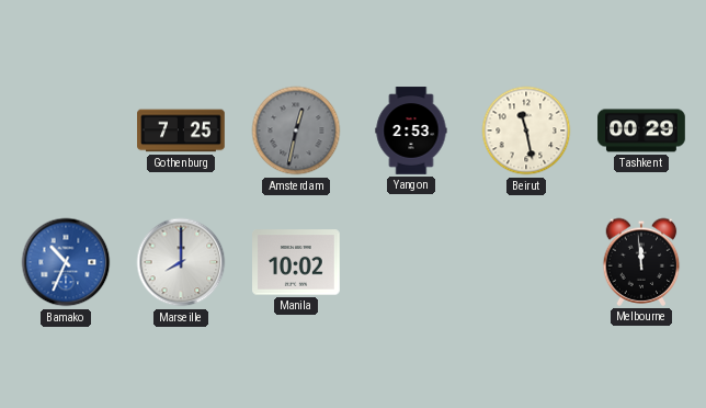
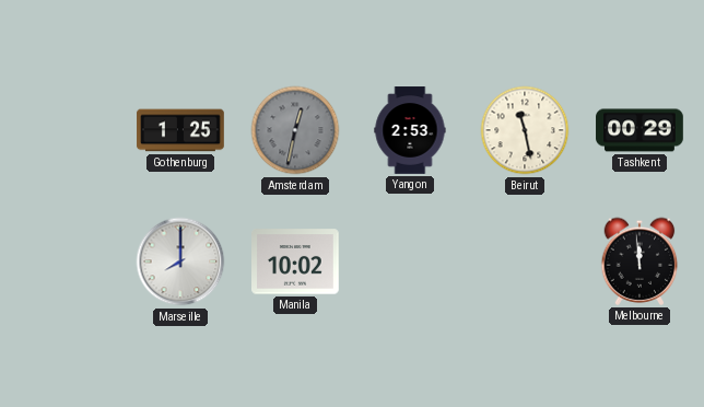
Gothenburg: 7:25 -> 1:25
Bamako: 10:34 -> none
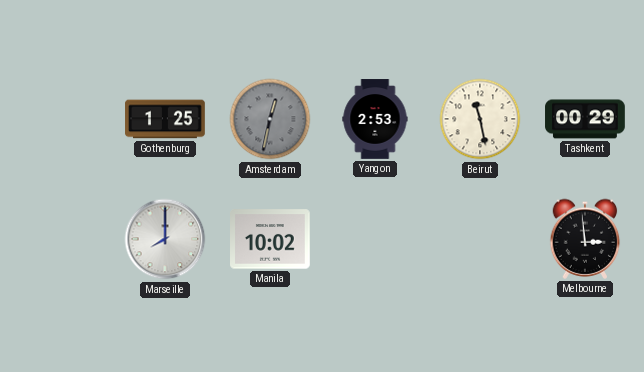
Melbourne: 11:59 -> 2:59
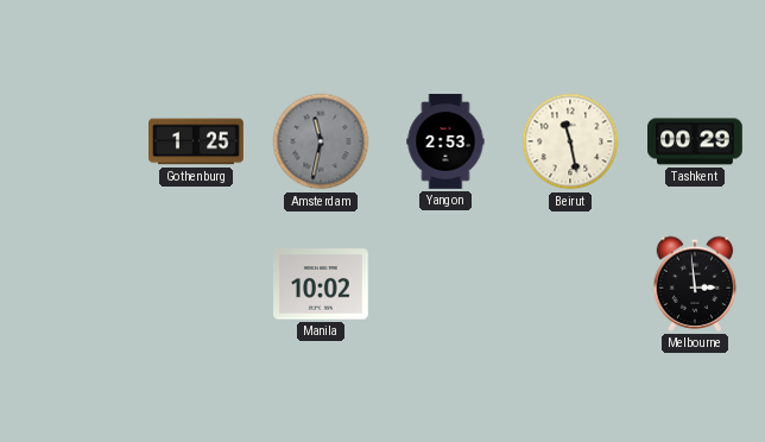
Amsterdam: 12:32 -> 11:32
Marseille: 8:00 -> none
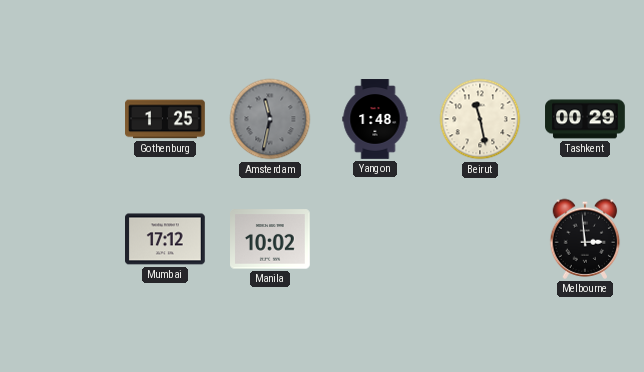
Yangon: 2:53 -> 1:48
Mumbai: none -> 17:12
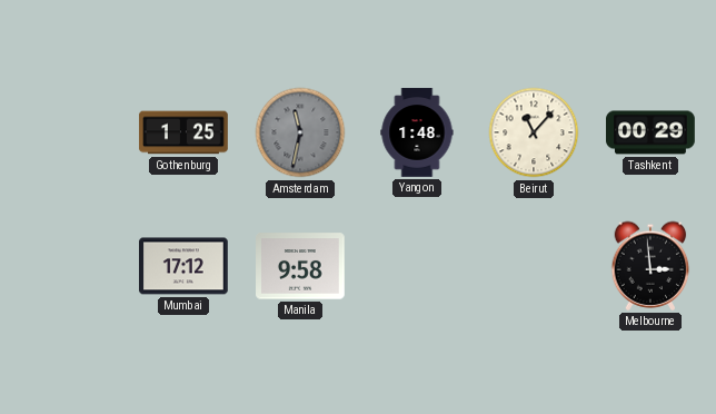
Beirut: 11:28 -> 11:07
Manila: 10:02 -> 9:58
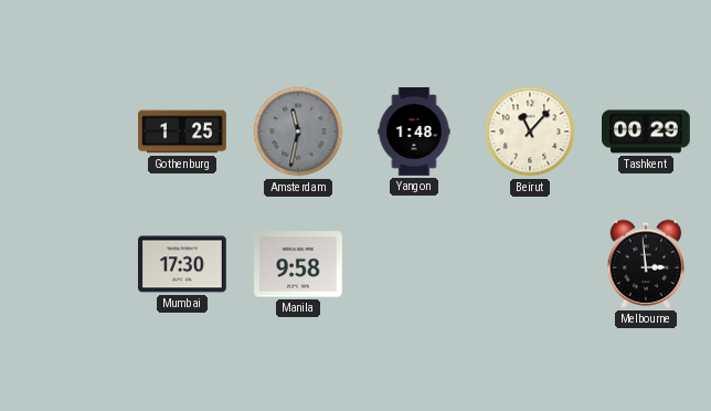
Mumbai: 17:12 -> 17:30
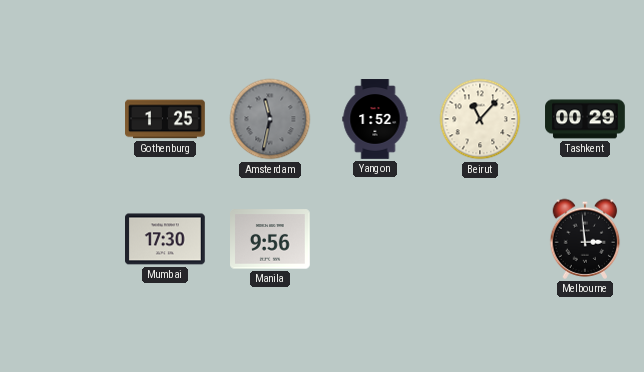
Yangon: 1:48 -> 1:52
Manila: 9:58 -> 9:56
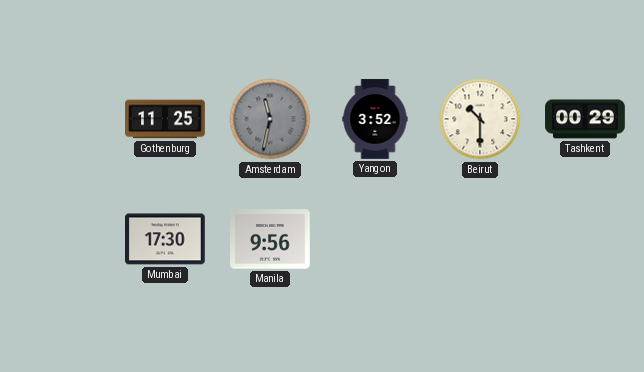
Gothenburg: 1:25 -> 11:25
Yangon: 1:52 -> 3:52
Beirut: 11:07 -> 10:30
Melbourne: 2:59 -> none
